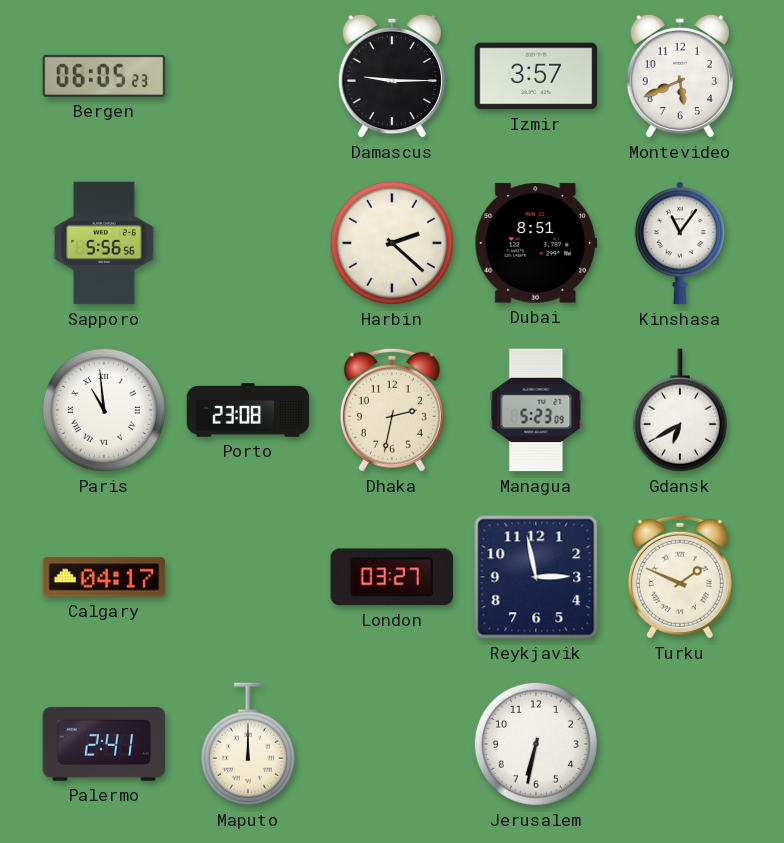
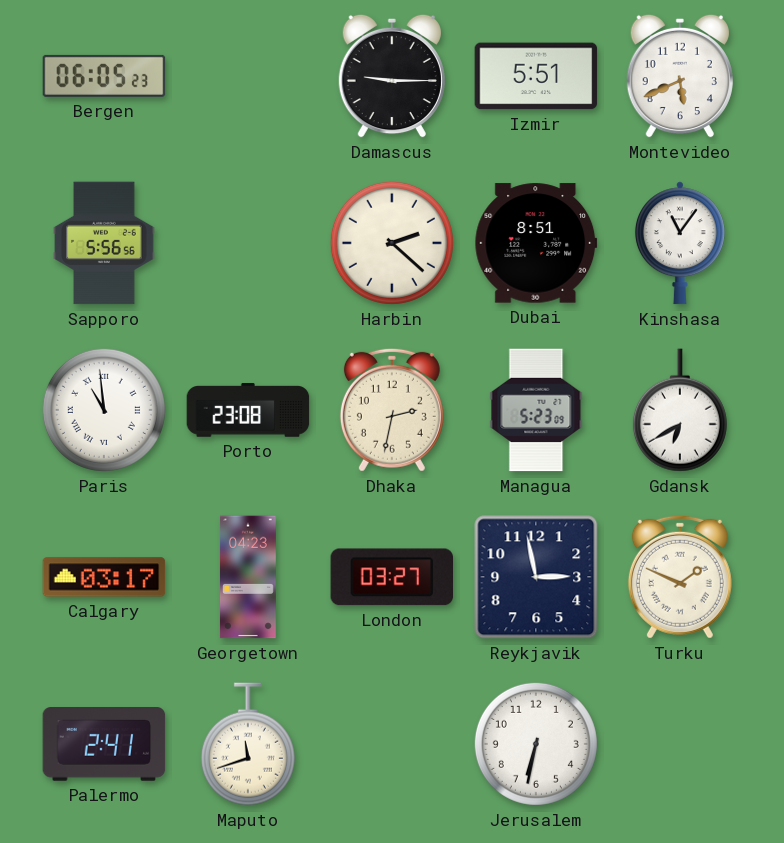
Izmir: 3:57 -> 5:51
Calgary: 04:17 -> 03:17
Georgetown: none -> 04:23
Maputo: 12:00 -> 11:42
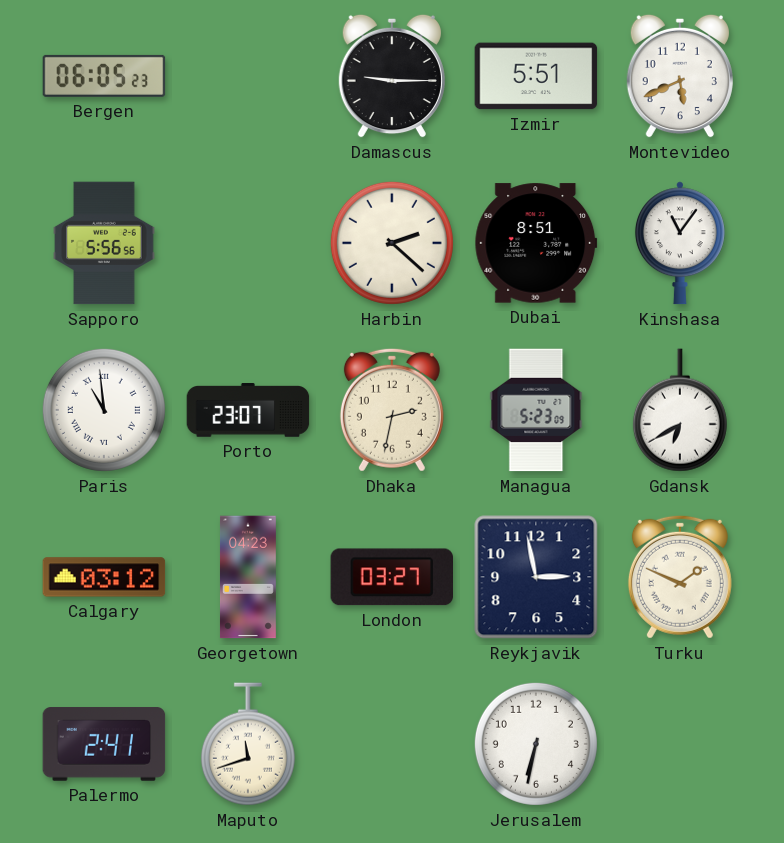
Porto: 23:08 -> 23:07
Calgary: 03:17 -> 03:12
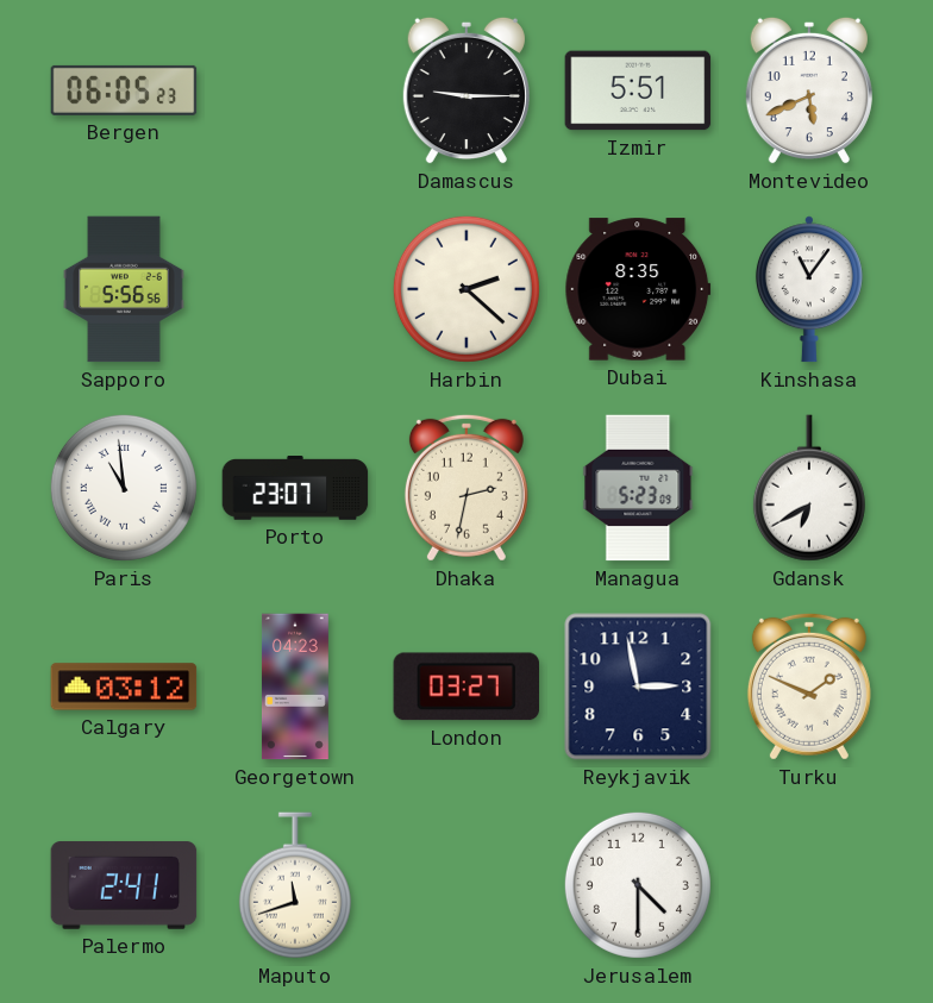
Dubai: 8:51 -> 8:35
Jerusalem: 6:32 -> 4:30
